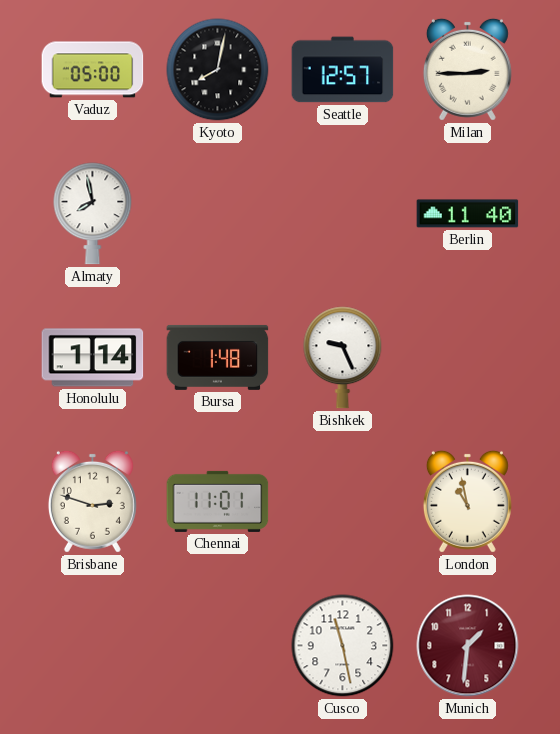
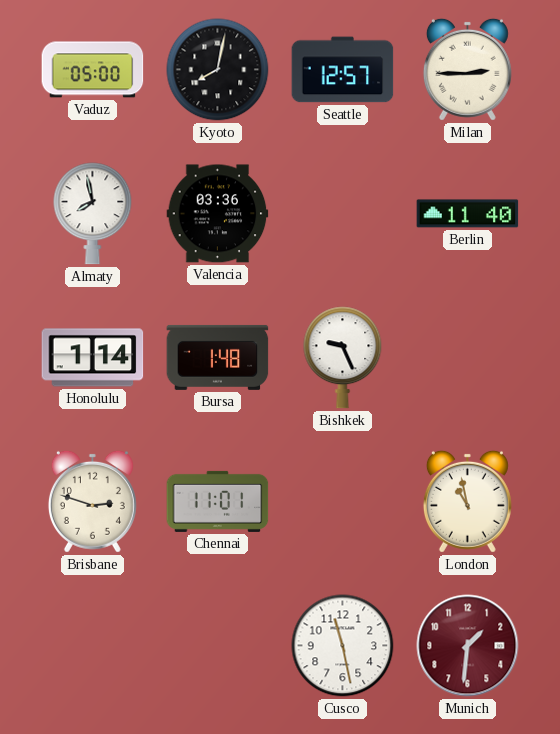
Valencia: none -> 03:36
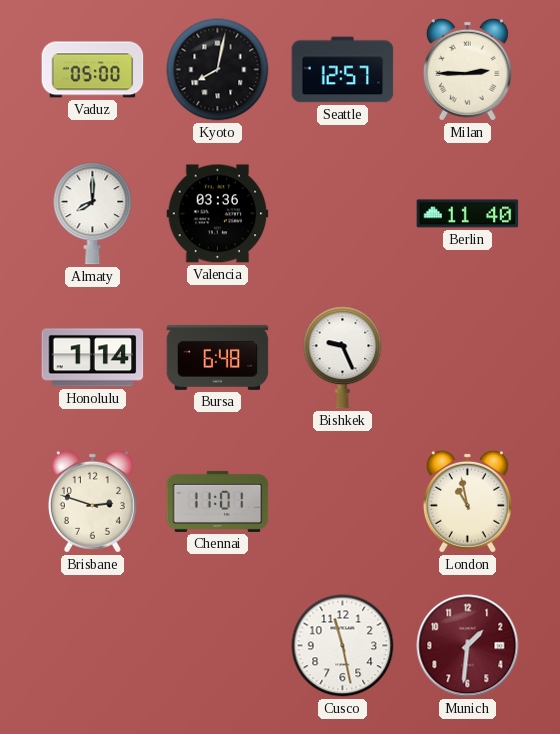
Almaty: 7:58 -> 8:00
Bursa: 1:48 -> 6:48
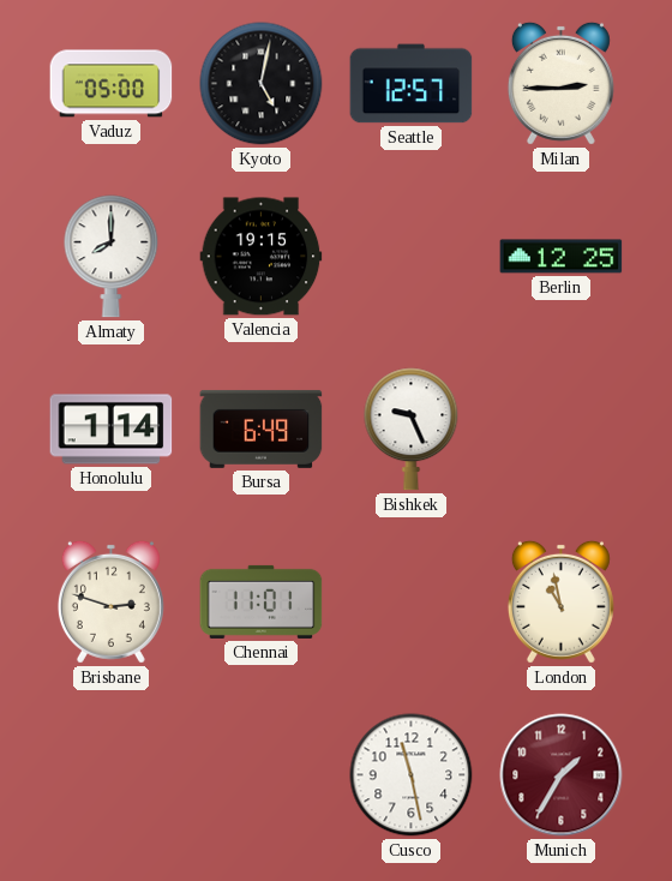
Kyoto: 8:02 -> 5:02
Valencia: 03:36 -> 19:15
Berlin: 11:40 -> 12:25
Bursa: 6:48 -> 6:49
Munich: 1:31 -> 1:35
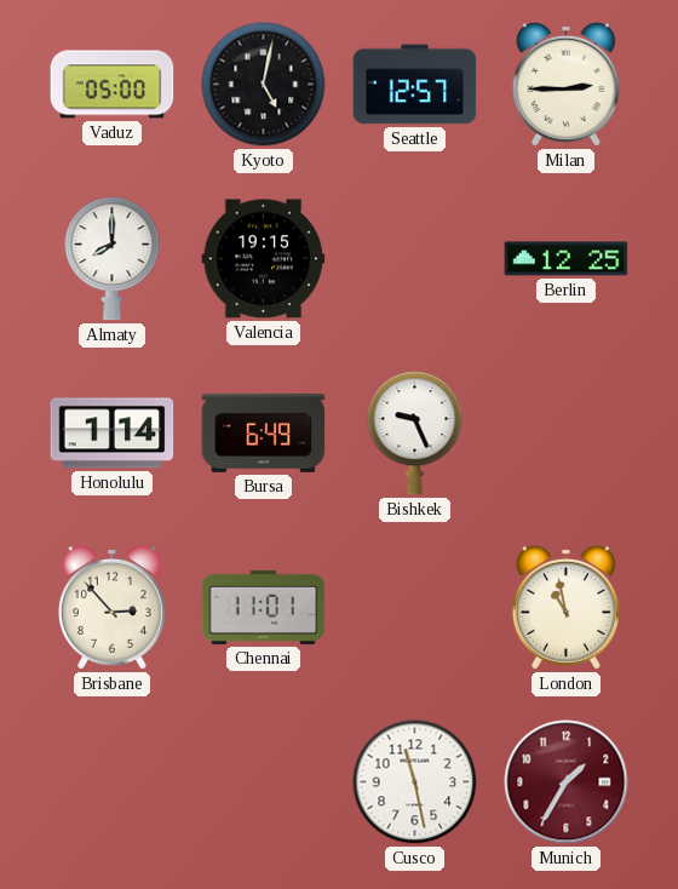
Brisbane: 2:48 -> 2:53
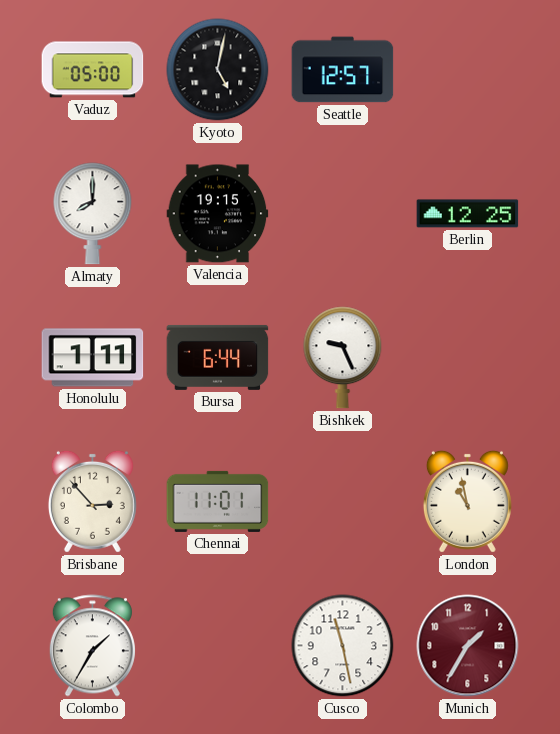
Milan: 2:45 -> none
Honolulu: 1:14 -> 1:11
Bursa: 6:49 -> 6:44
Colombo: none -> 1:35
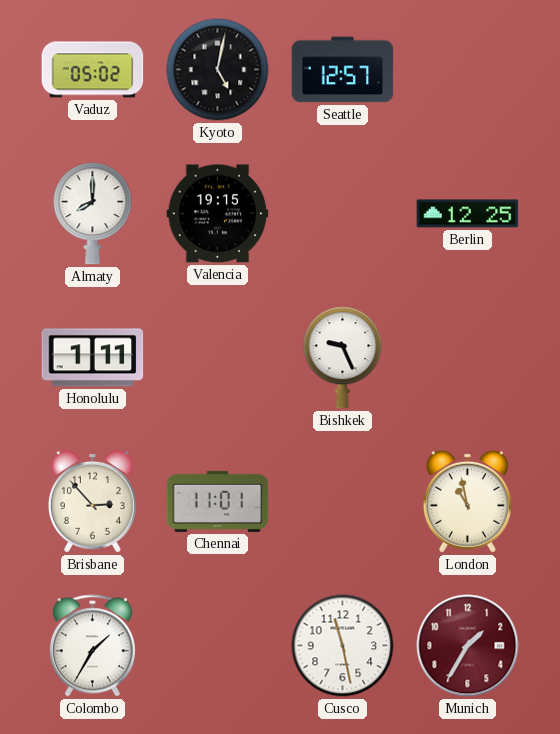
Vaduz: 05:00 -> 05:02
Bursa: 6:44 -> none
